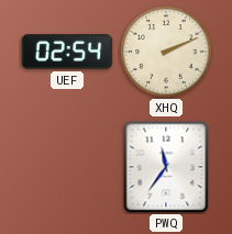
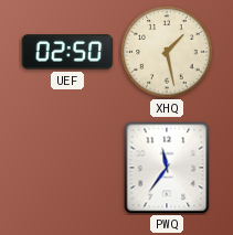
UEF: 02:54 -> 02:50
XHQ: 2:11 -> 1:28
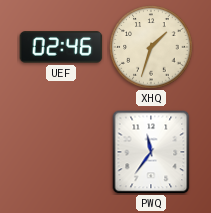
UEF: 02:50 -> 02:46
XHQ: 1:28 -> 1:33
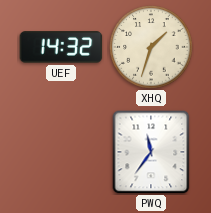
UEF: 02:46 -> 14:32
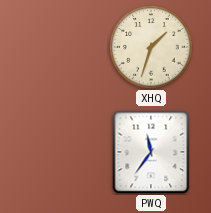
UEF: 14:32 -> none
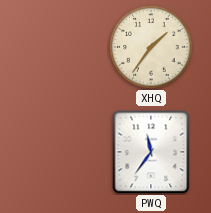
XHQ: 1:33 -> 1:36
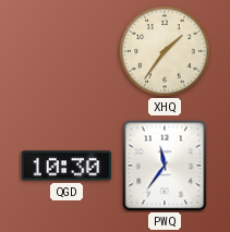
QGD: none -> 10:30
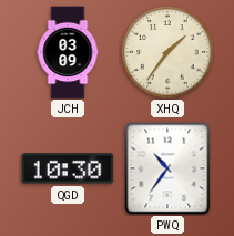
JCH: none -> 03:09
PWQ: 11:36 -> 10:36
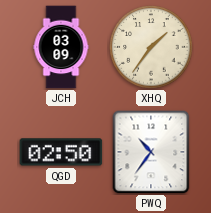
QGD: 10:30 -> 02:50
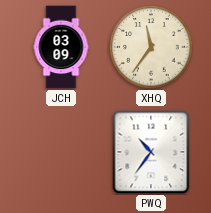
XHQ: 1:36 -> 11:36
QGD: 02:50 -> none
